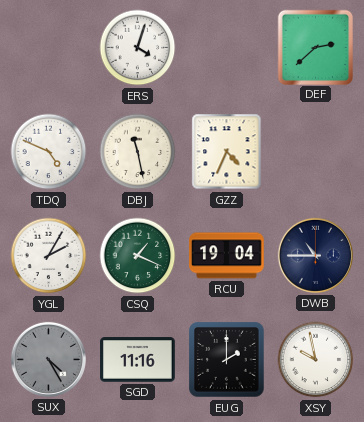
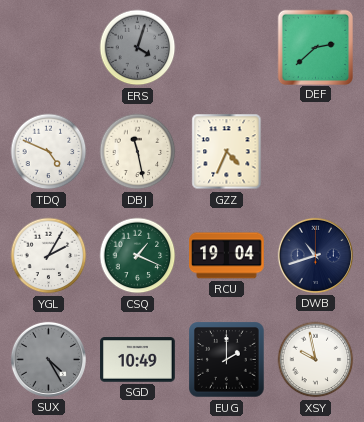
ERS dial: white -> grey
DWB: 10:45 -> 10:42
SGD: 11:16 -> 10:49
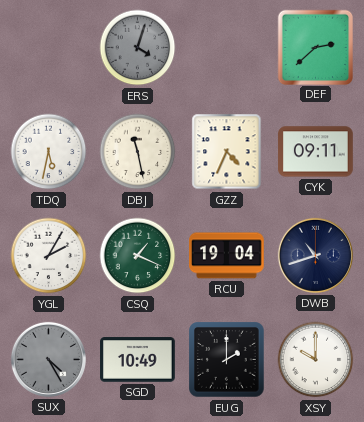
TDQ: 4:49 -> 5:32
CYK: none -> 09:11
XSY: 9:58 -> 10:00
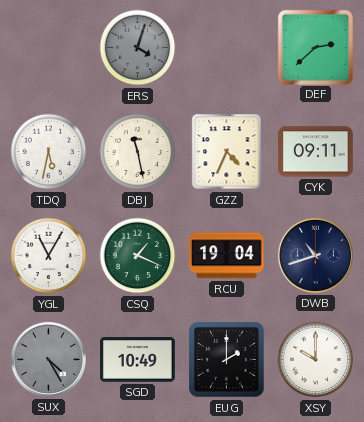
YGL: 2:05 -> 11:05
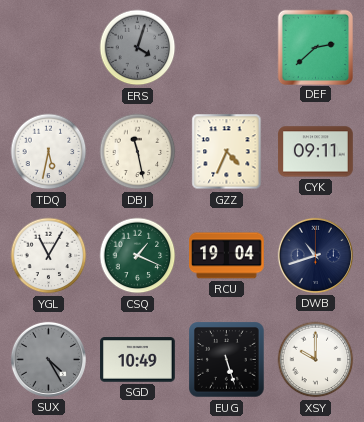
EUG: 2:00 -> 5:27
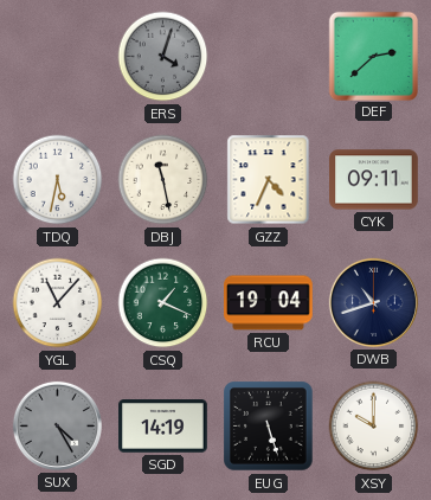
YGL: 11:05 -> 11:07
SGD: 10:49 -> 14:19
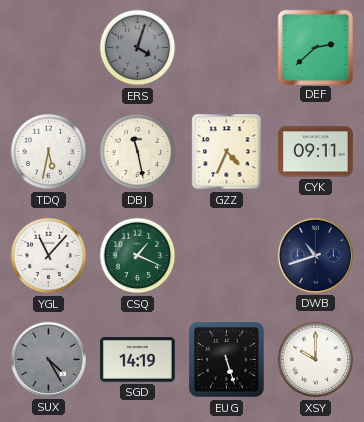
RCU: 19:04 -> none
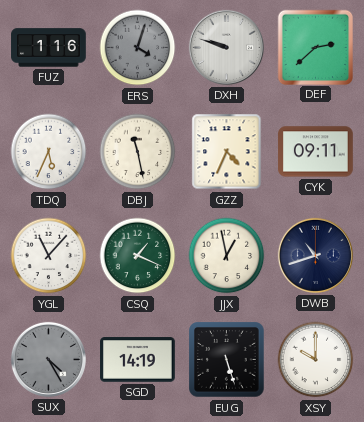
FUZ: none -> 1:16
DXH: none -> 9:48
TDQ: 5:32 -> 5:34
JJX: none -> 12:58
